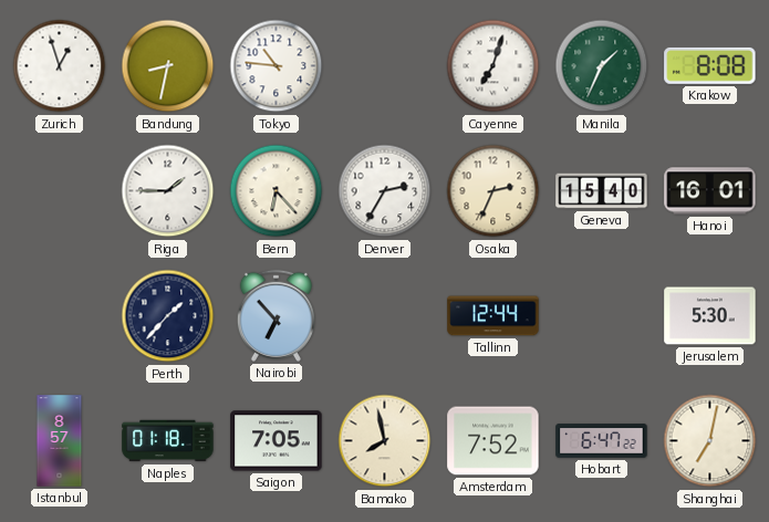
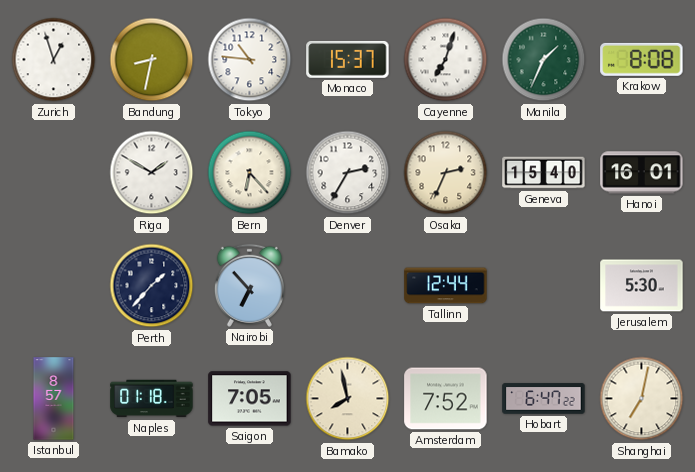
Monaco: none -> 15:37
Riga: 1:45 -> 1:50
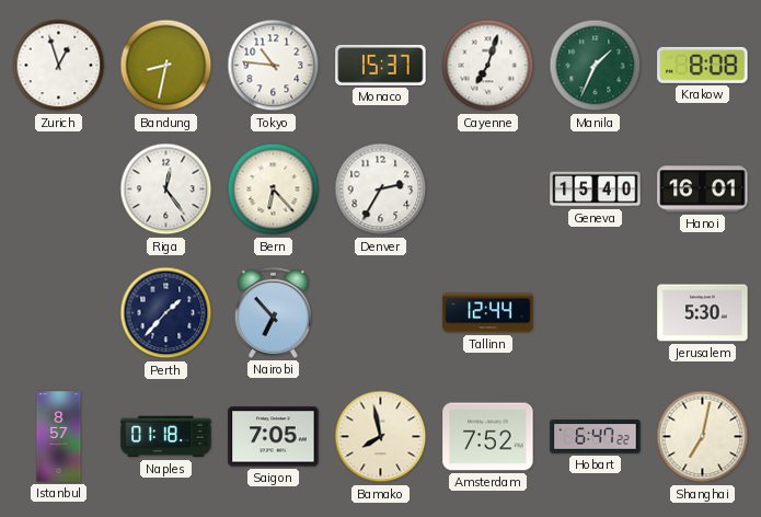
Riga: 1:50 -> 12:24
Osaka: 2:34 -> none
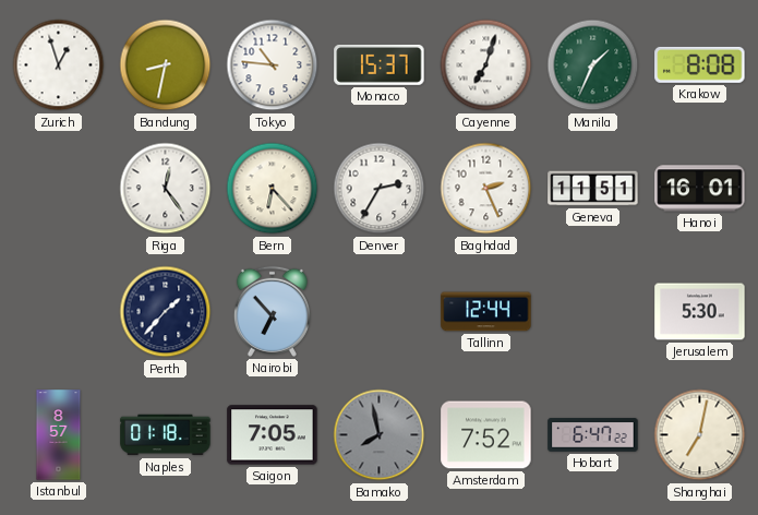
Baghdad: none -> 2:26
Geneva: 15:40 -> 11:51
Bamako dial: cream -> grey
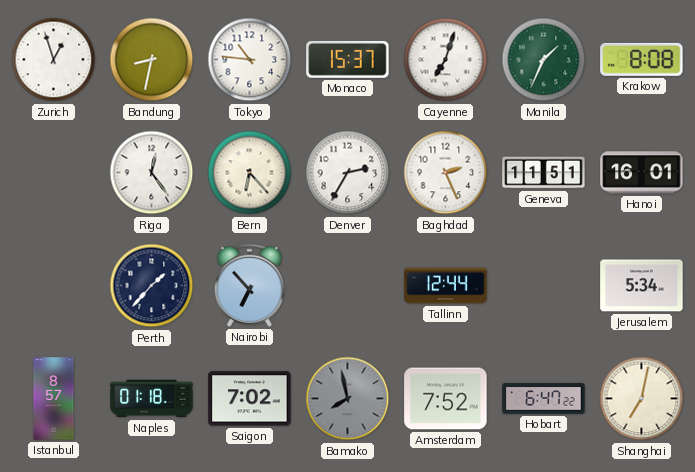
Jerusalem: 5:30 -> 5:34
Saigon: 7:05 -> 7:02
